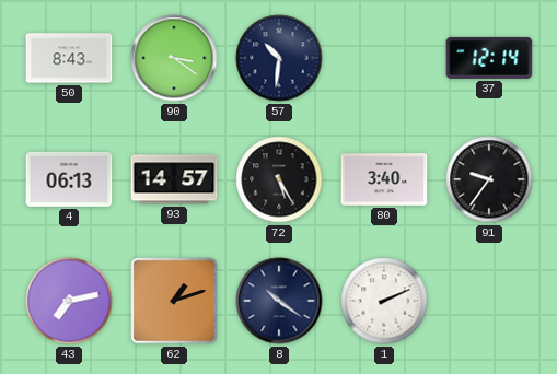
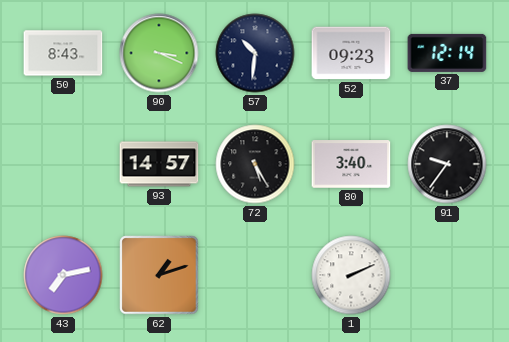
90: 3:21 -> 3:19
52: none -> 09:23
4: 06:13 -> none
8: 10:21 -> none
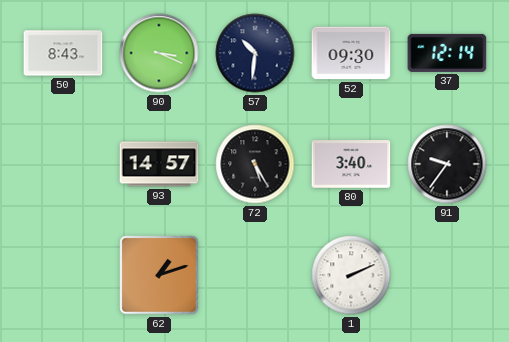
52: 09:23 -> 09:30
43: 7:13 -> none
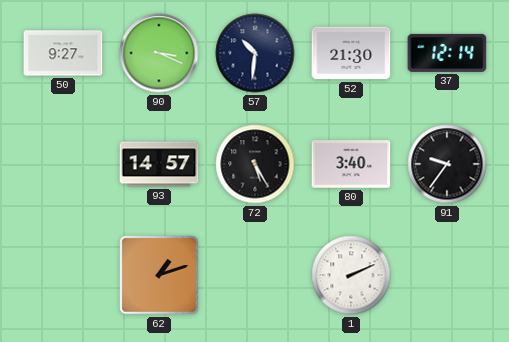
50: 8:43 -> 9:27
52: 09:30 -> 21:30
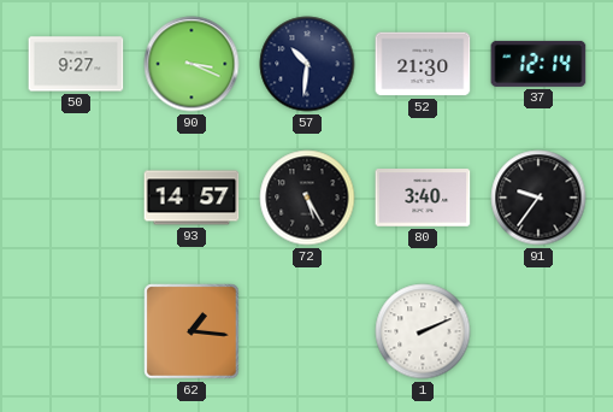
62: 1:12 -> 1:16
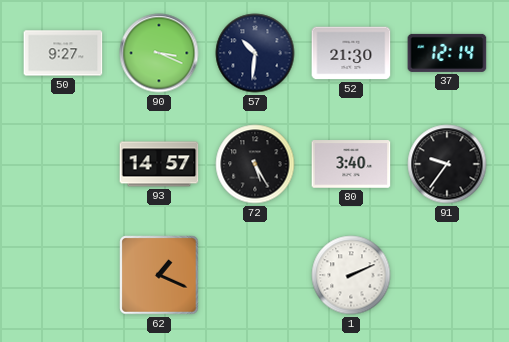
62: 1:16 -> 1:19
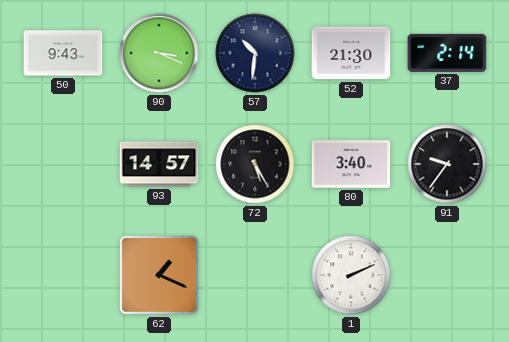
50: 9:27 -> 9:43
37: 12:14 -> 2:14
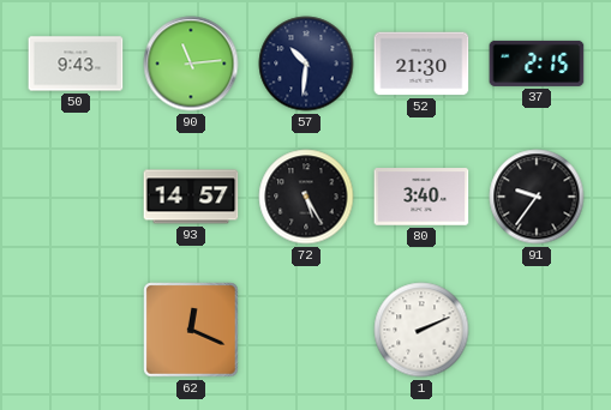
90: 3:19 -> 11:14
37: 2:14 -> 2:15
62: 1:19 -> 12:19
